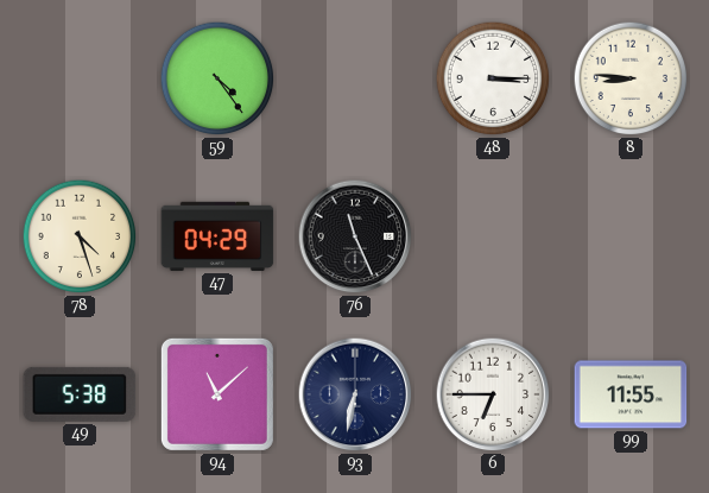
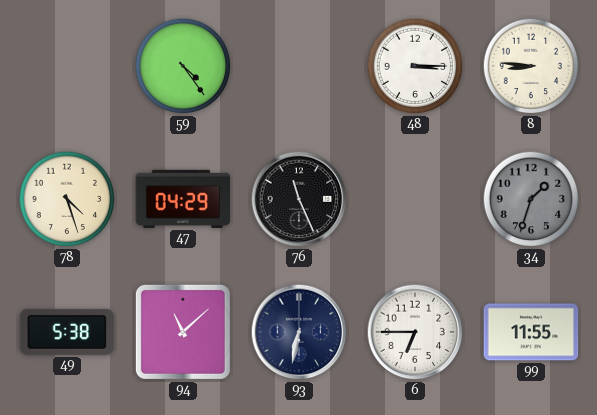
34: none -> 1:33
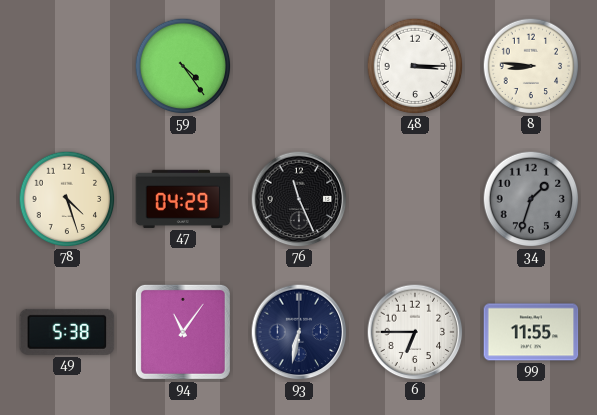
94: 11:08 -> 11:06
